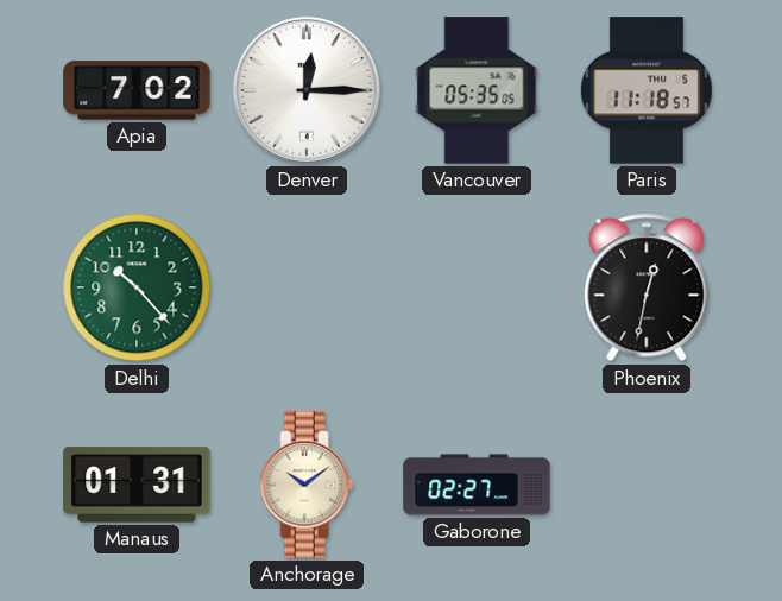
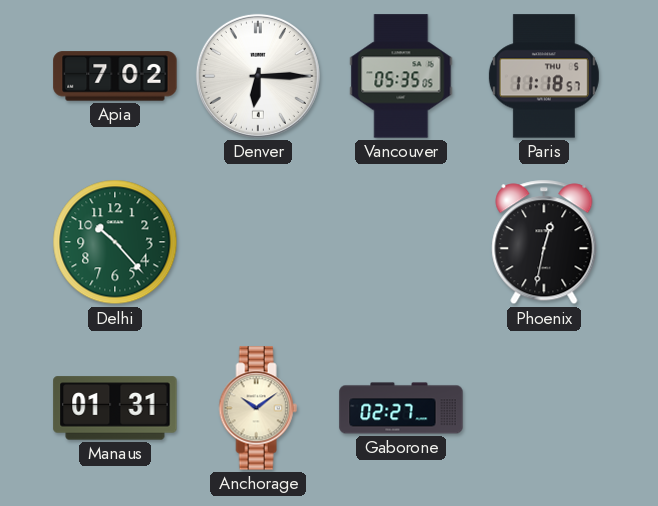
Denver: 12:15 -> 6:15
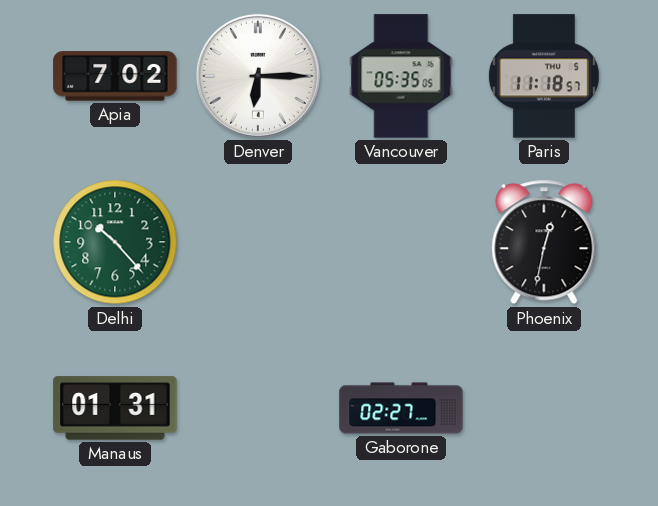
Anchorage: 10:09 -> none
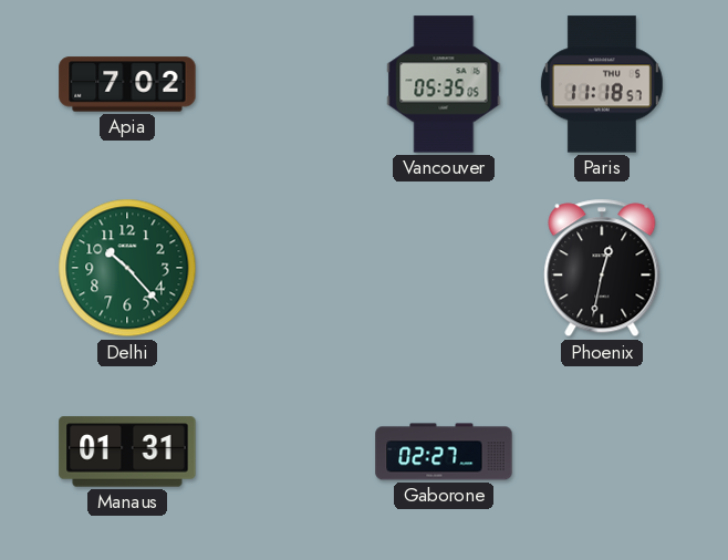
Denver: 6:15 -> none
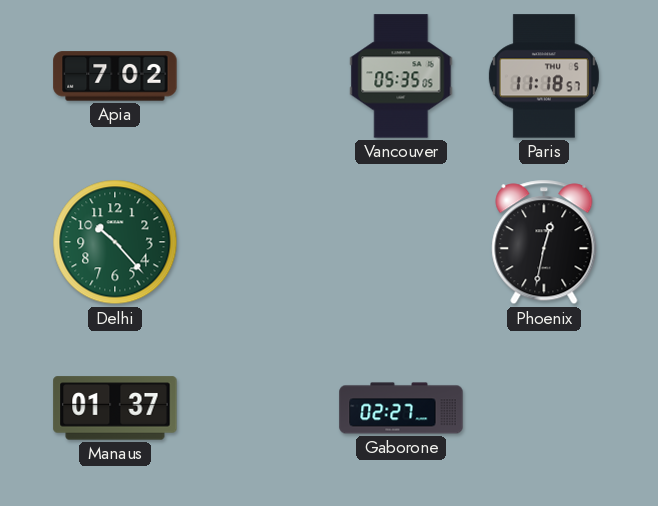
Manaus: 01:31 -> 01:37
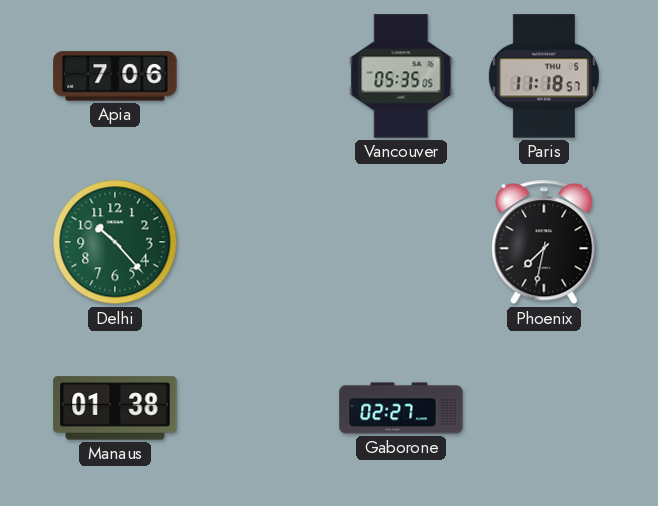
Apia: 7:02 -> 7:06
Phoenix: 12:32 -> 7:32
Manaus: 01:37 -> 01:38
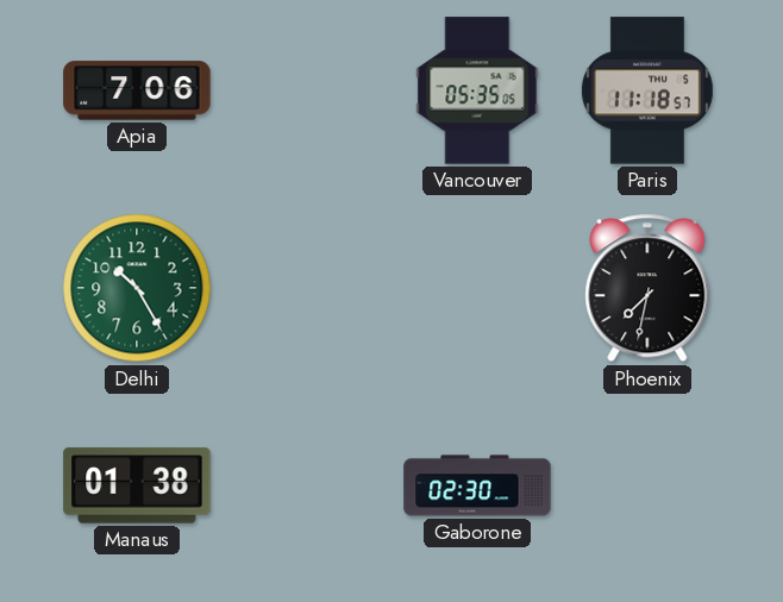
Delhi: 10:23 -> 10:25
Gaborone: 02:27 -> 02:30
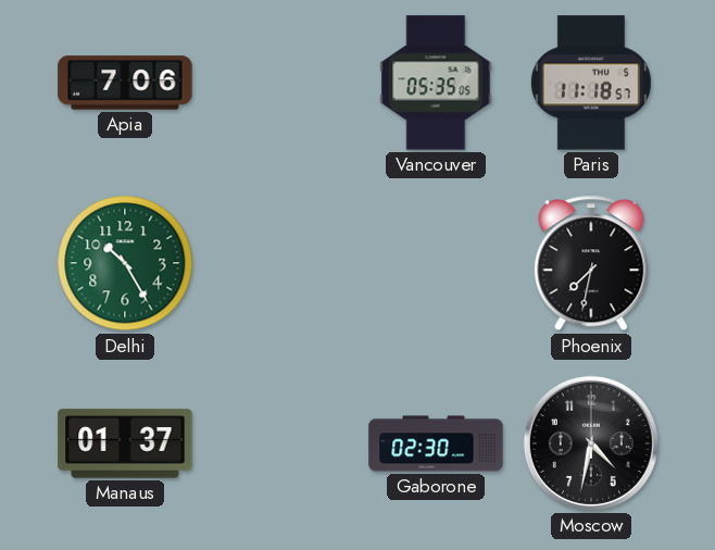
Manaus: 01:38 -> 01:37
Moscow: none -> 4:32
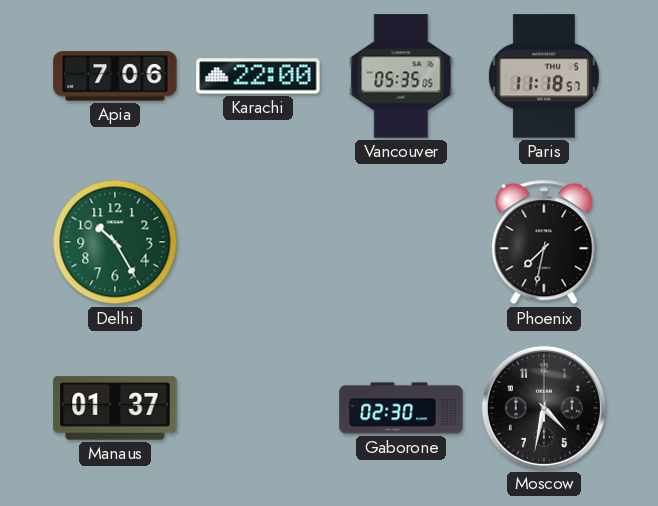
Karachi: none -> 22:00
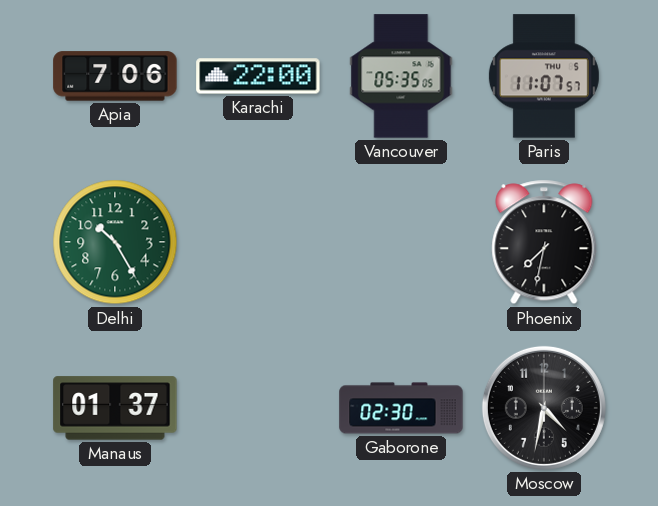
Paris: 11:18 -> 11:07
